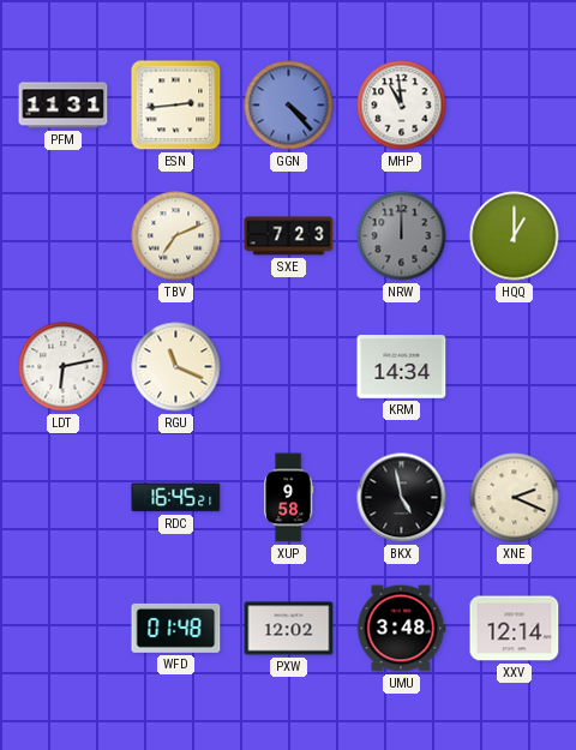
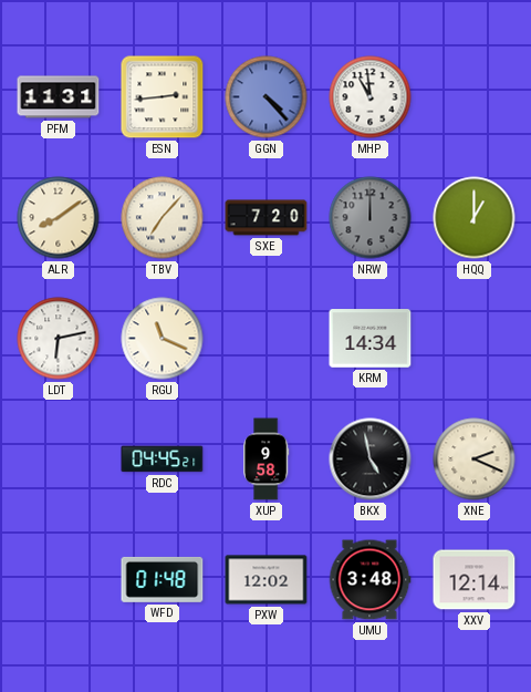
ALR: none -> 8:09
TBV: 7:11 -> 7:07
SXE: 7:23 -> 7:20
RDC: 16:45 -> 04:45
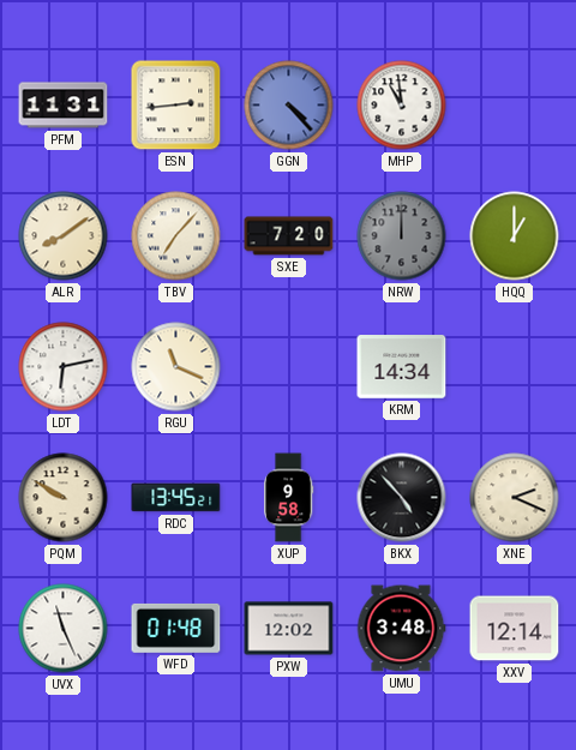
PQM: none -> 9:50
RDC: 04:45 -> 13:45
BKX: 4:58 -> 4:53
UVX: none -> 11:26
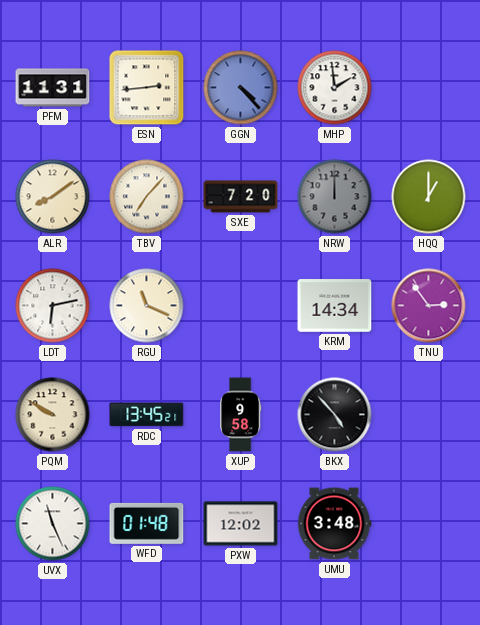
MHP: 10:59 -> 1:59
TNU: none -> 2:54
XNE: 2:19 -> none
XXV: 12:14 -> none
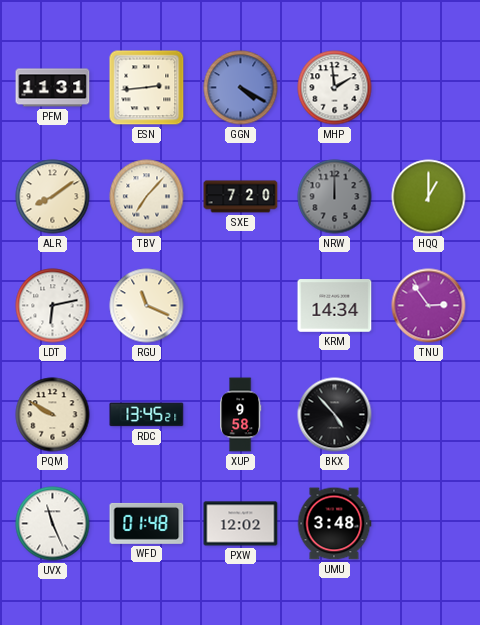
GGN: 4:23 -> 4:20
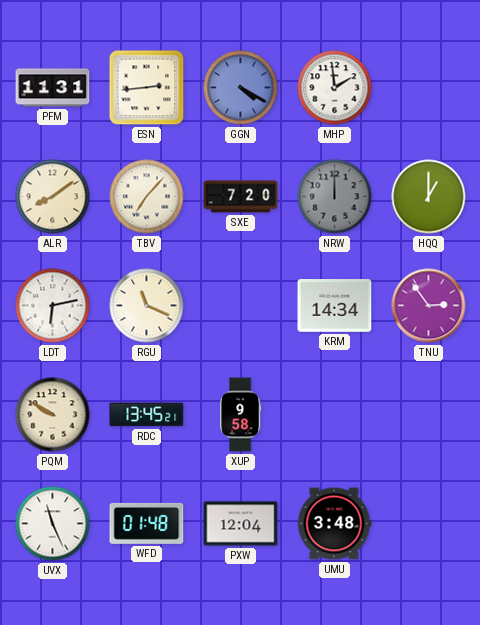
BKX: 4:53 -> none
PXW: 12:02 -> 12:04
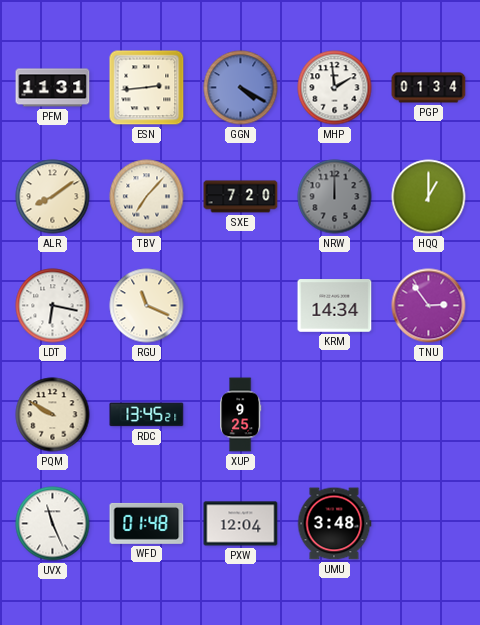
PGP: none -> 01:34
LDT: 6:13 -> 6:17
XUP: 9:58 -> 9:25
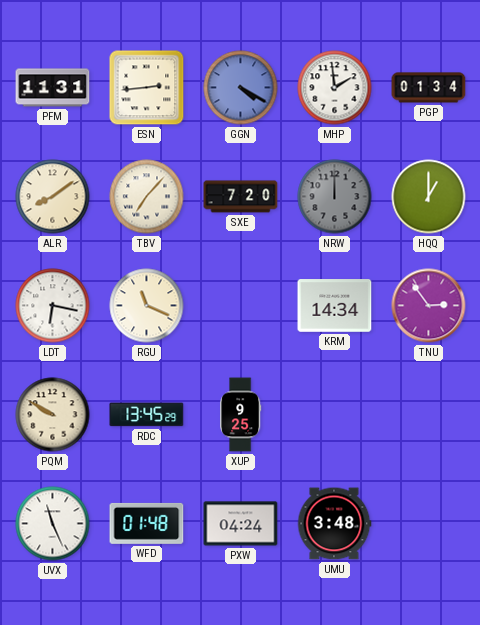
RDC: 13:45:21 -> 13:45:29
PXW: 12:04 -> 04:24
